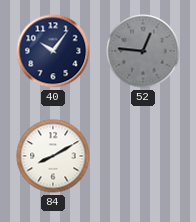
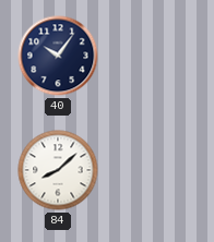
52: 12:46 -> none
84: 8:10 -> 8:08
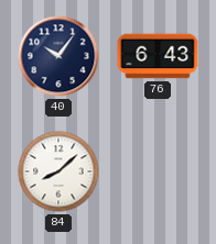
76: none -> 6:43
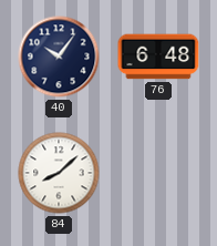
76: 6:43 -> 6:48
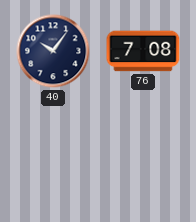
76: 6:48 -> 7:08
84: 8:08 -> none
